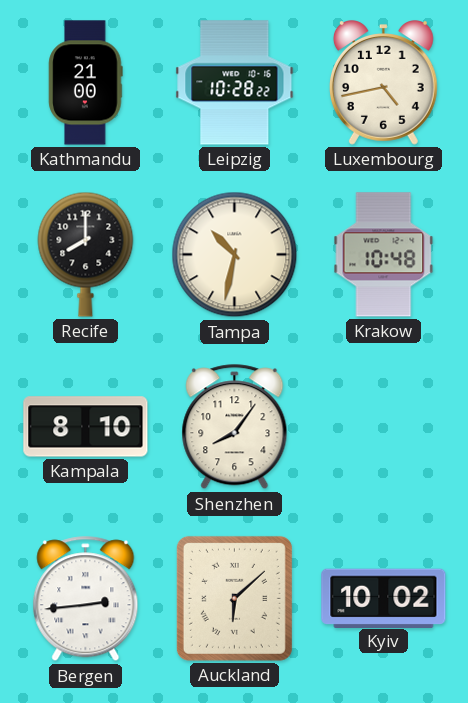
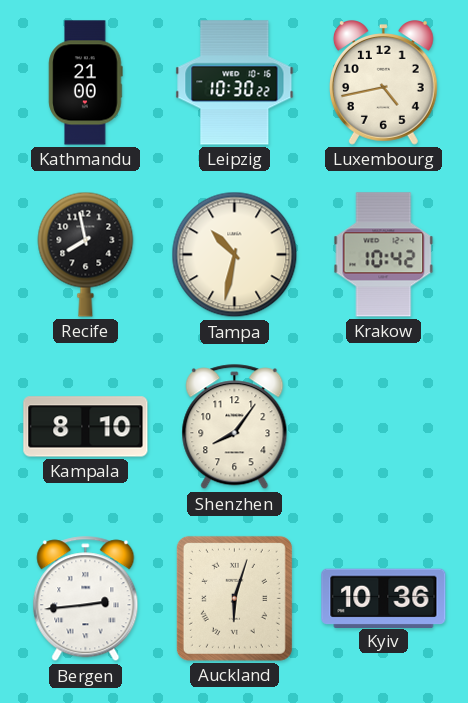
Leipzig: 10:28 -> 10:30
Recife: 8:00 -> 7:58
Krakow: 10:48 -> 10:42
Auckland: 6:08 -> 6:03
Kyiv: 10:02 -> 10:36
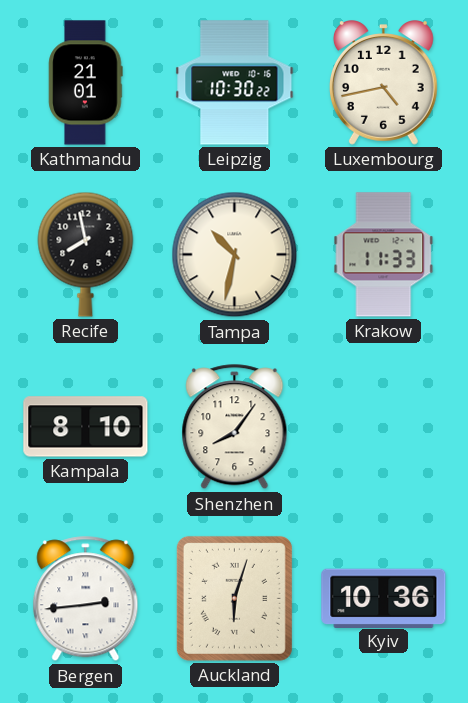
Kathmandu: 21:00 -> 21:01
Krakow: 10:42 -> 11:33
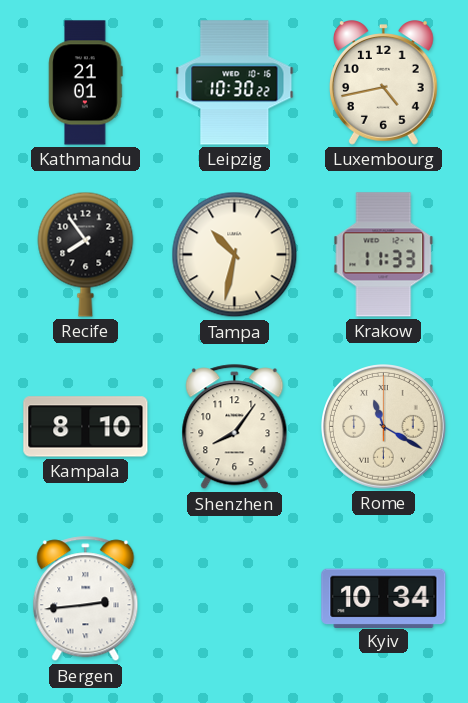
Recife: 7:58 -> 7:54
Rome: none -> 11:20
Auckland: 6:03 -> none
Kyiv: 10:36 -> 10:34
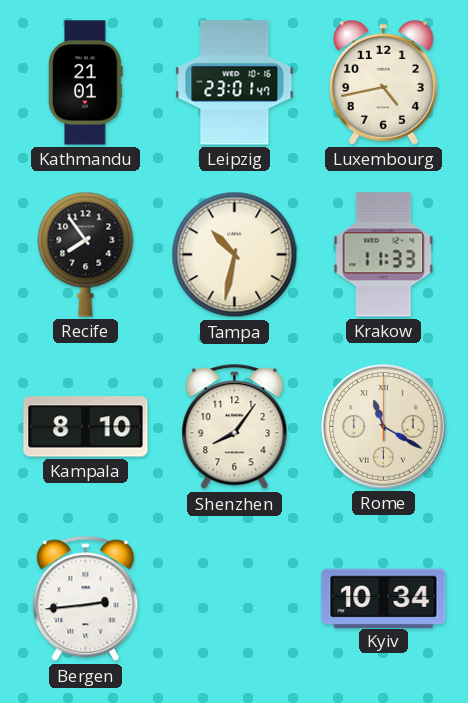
Leipzig: 10:30 -> 23:01
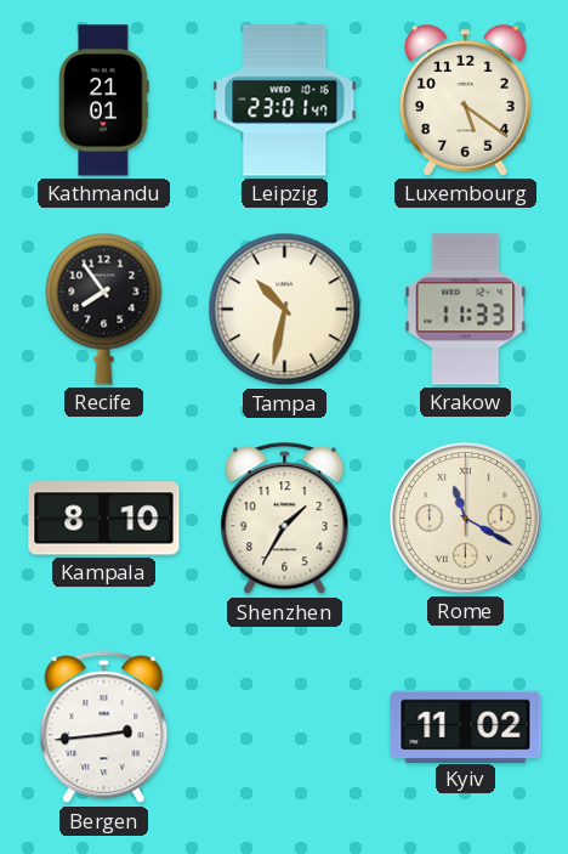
Luxembourg: 4:43 -> 5:21
Shenzhen: 8:06 -> 1:35
Kyiv: 10:34 -> 11:02
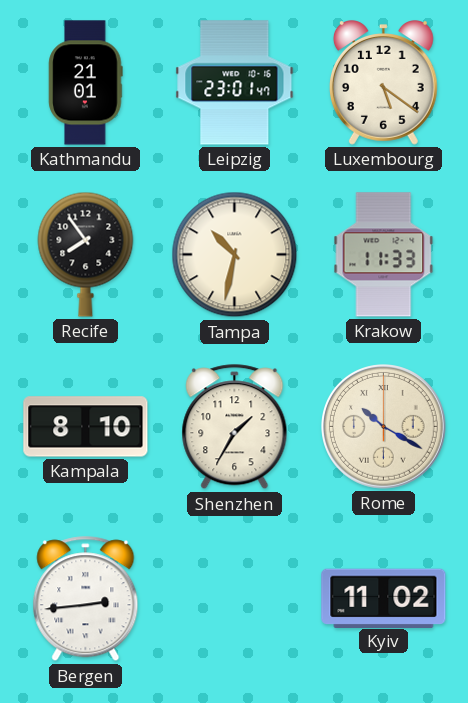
Rome: 11:20 -> 10:20
